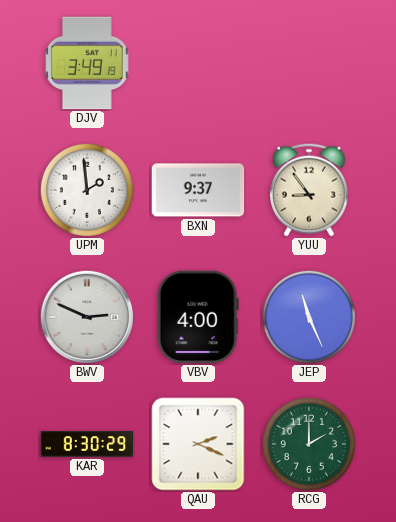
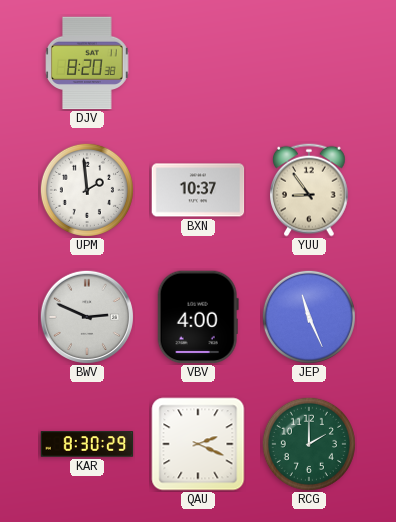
DJV: 3:49 -> 8:20
BXN: 9:37 -> 10:37
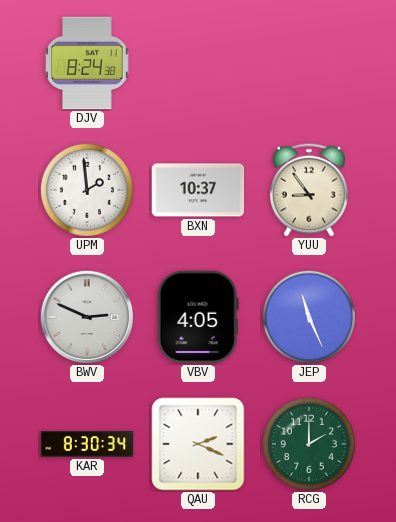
DJV: 8:20 -> 8:24
VBV: 4:00 -> 4:05
KAR: 8:30:29 -> 8:30:34
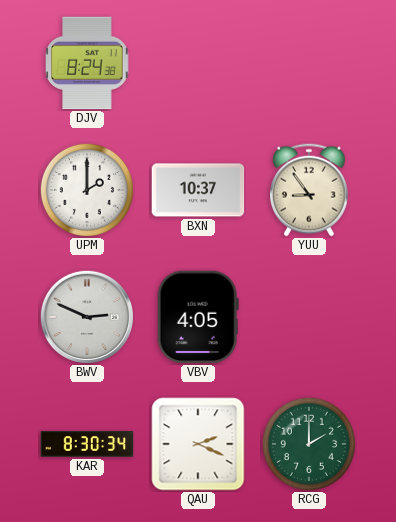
UPM: 1:59 -> 2:00
JEP: 11:26 -> none
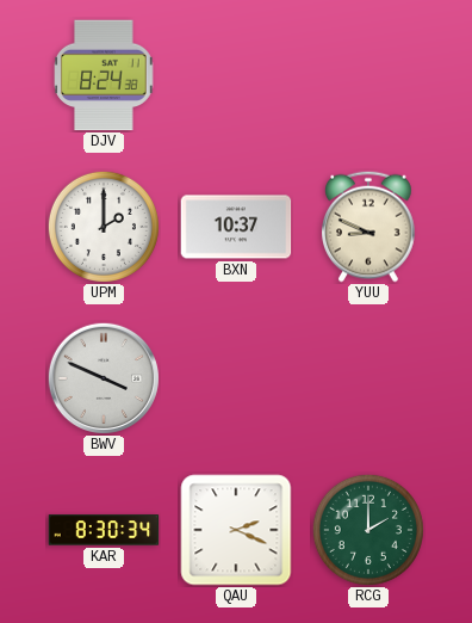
YUU: 8:54 -> 8:49
BWV: 2:49 -> 3:49
VBV: 4:05 -> none
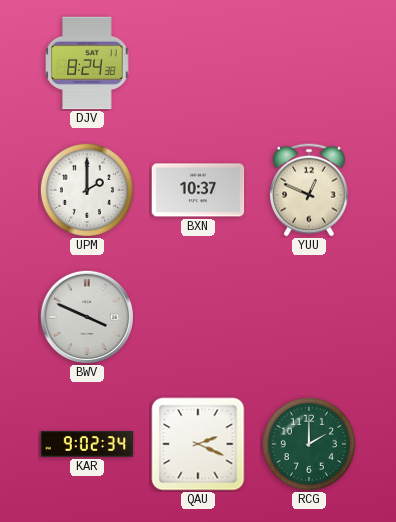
YUU: 8:49 -> 12:49
KAR: 8:30 -> 9:02
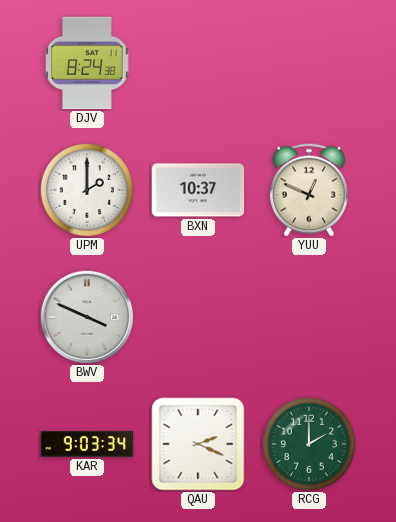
KAR: 9:02 -> 9:03
